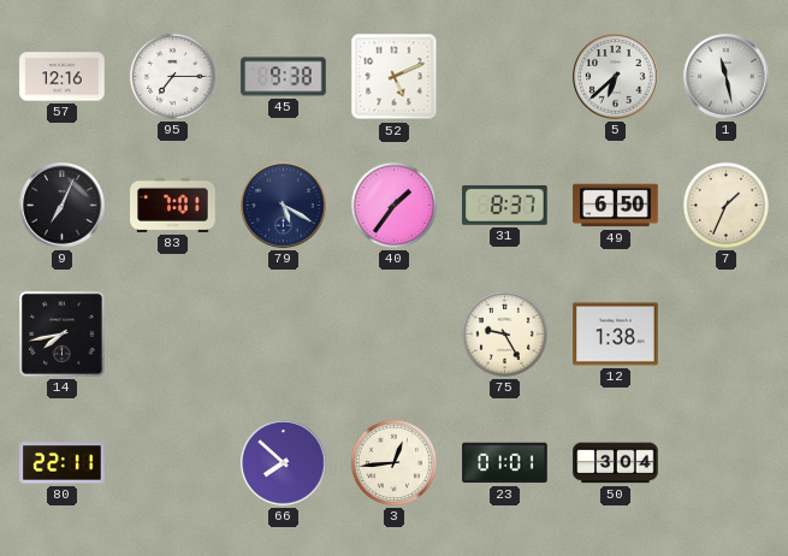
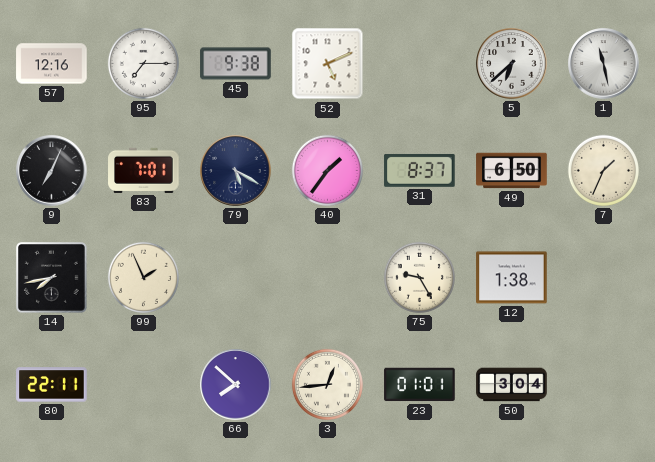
99: none -> 1:56
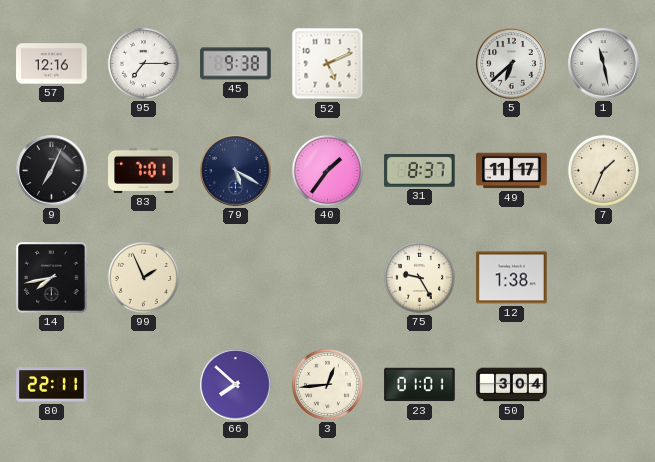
49: 6:50 -> 11:17
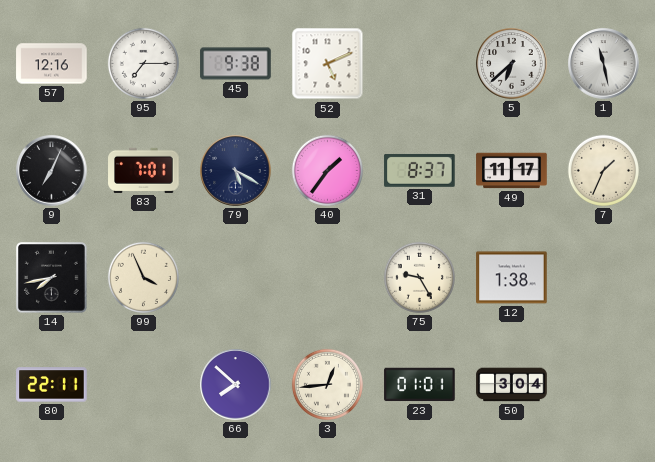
99: 1:56 -> 3:56
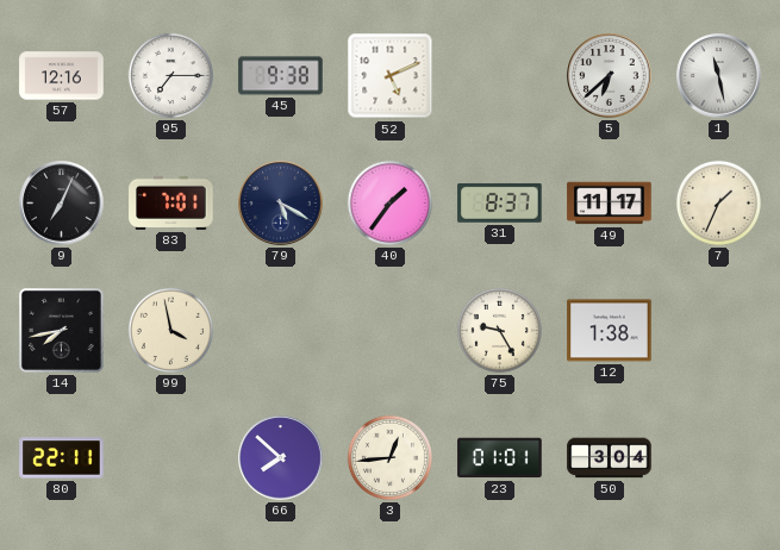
99: 3:56 -> 3:58
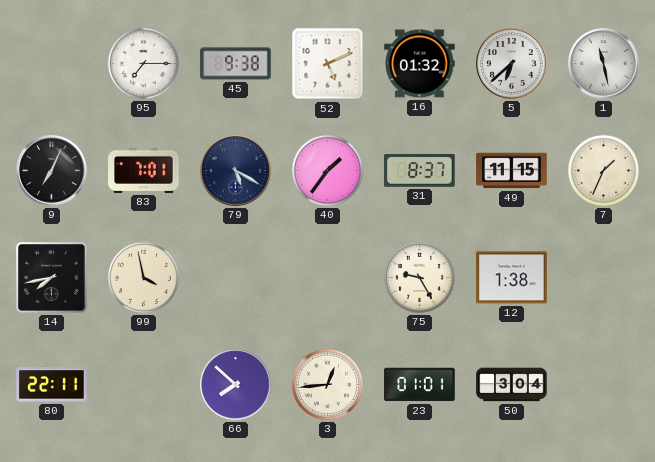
57: 12:16 -> none
16: none -> 01:32
49: 11:17 -> 11:15
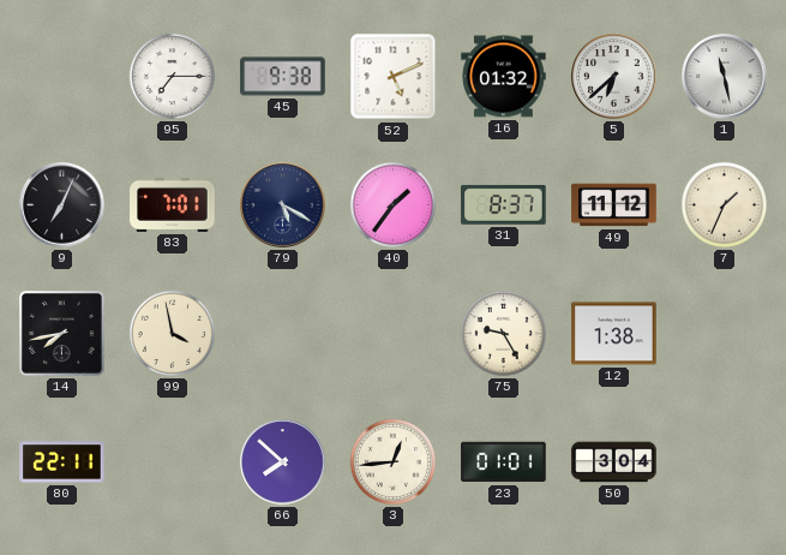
49: 11:15 -> 11:12
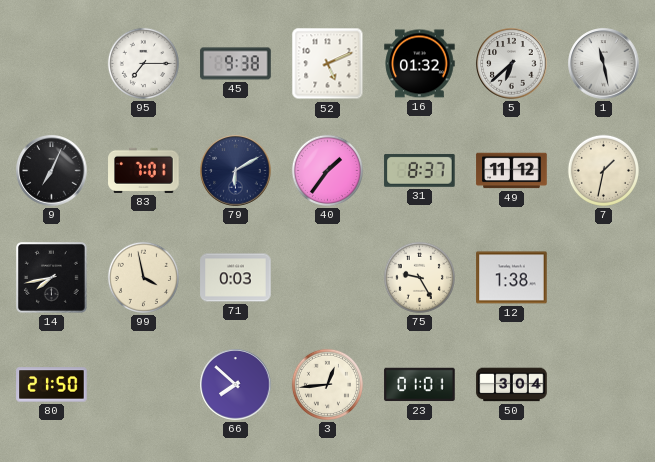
79: 5:20 -> 6:10
7: 1:34 -> 1:32
71: none -> 0:03
80: 22:11 -> 21:50
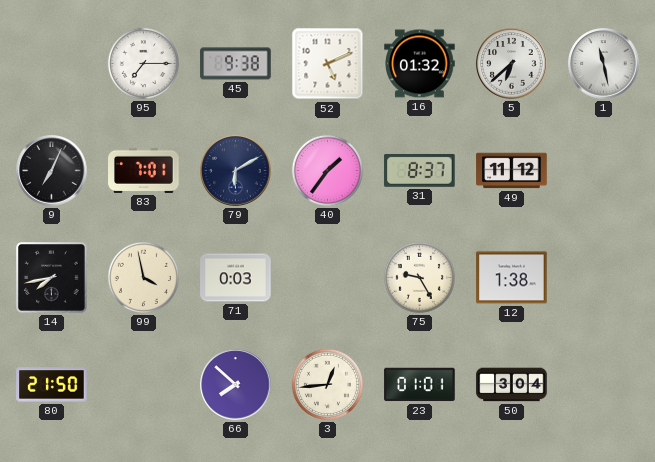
7: 1:32 -> none
